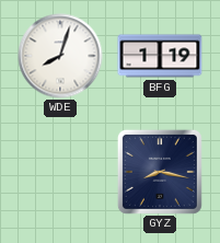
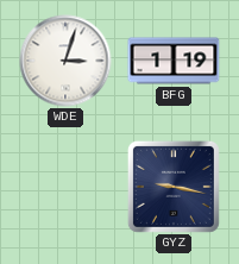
WDE: 8:03 -> 3:03
GYZ: 8:17 -> 9:17
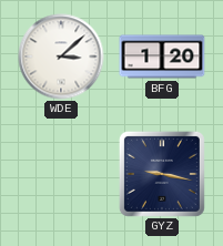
WDE: 3:03 -> 3:08
BFG: 1:19 -> 1:20
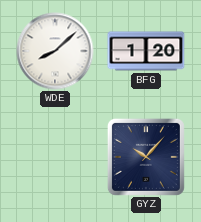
WDE: 3:08 -> 8:08
GYZ: 9:17 -> 10:07
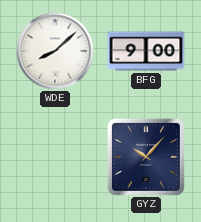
BFG: 1:20 -> 9:00
